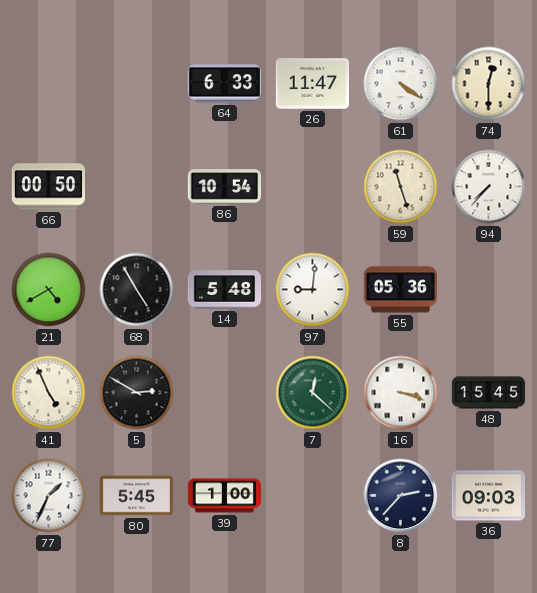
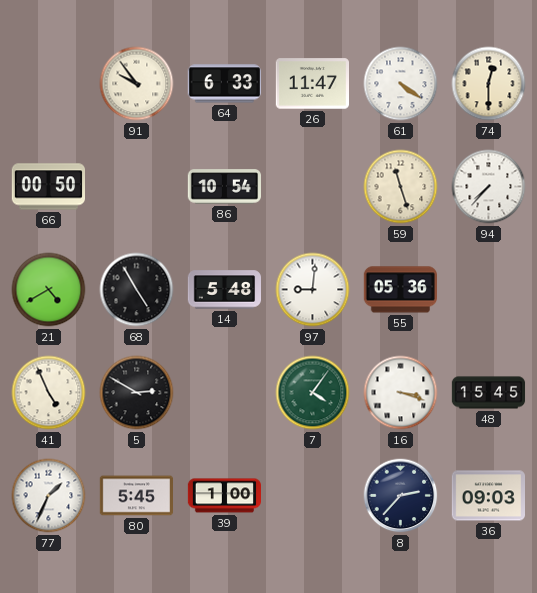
91: none -> 9:54
7: 12:22 -> 4:06
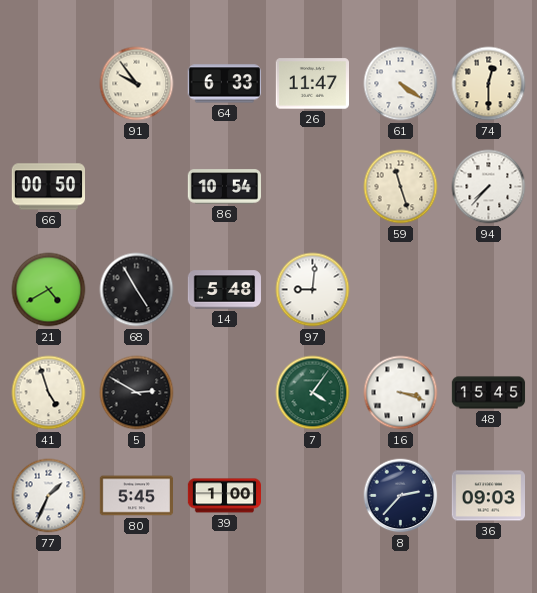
55: 05:36 -> none
41: 4:56 -> 4:57
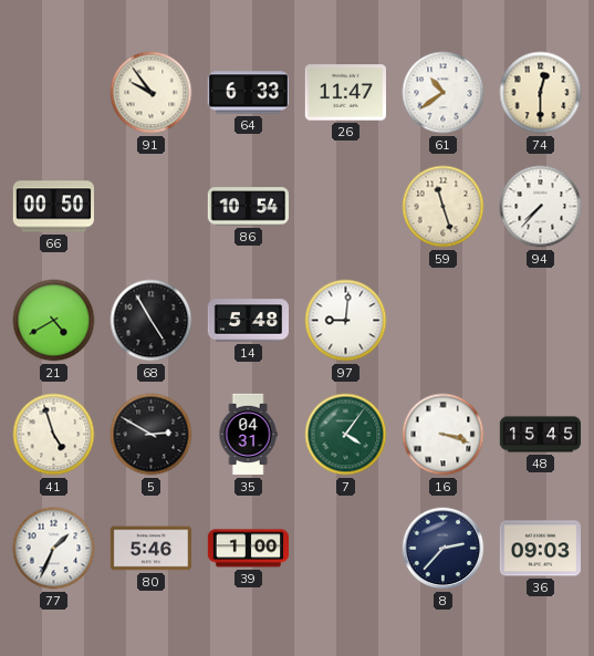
61: 4:21 -> 10:39
35: none -> 04:31
80: 5:45 -> 5:46
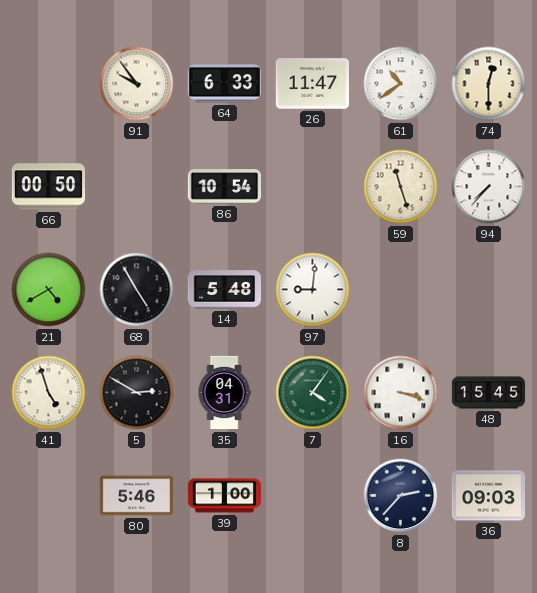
77: 1:34 -> none
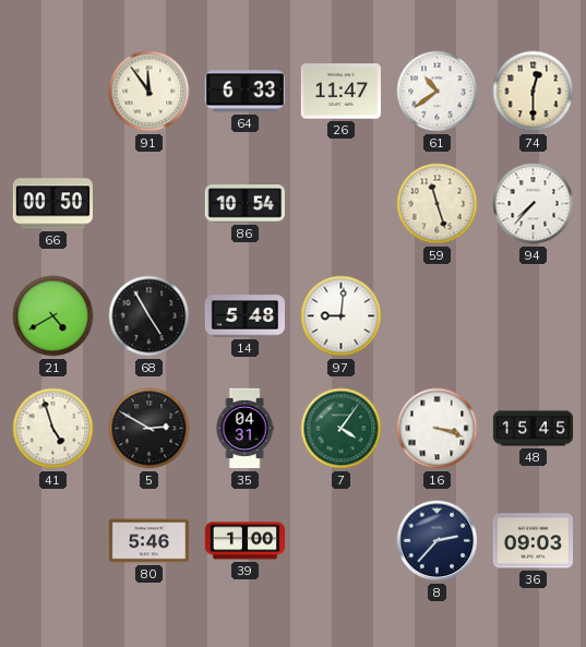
91: 9:54 -> 11:54
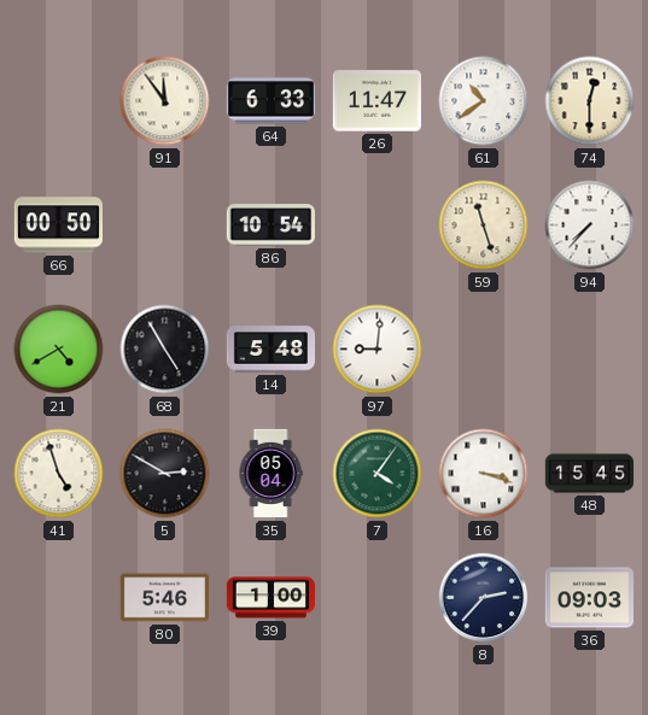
35: 04:31 -> 05:04
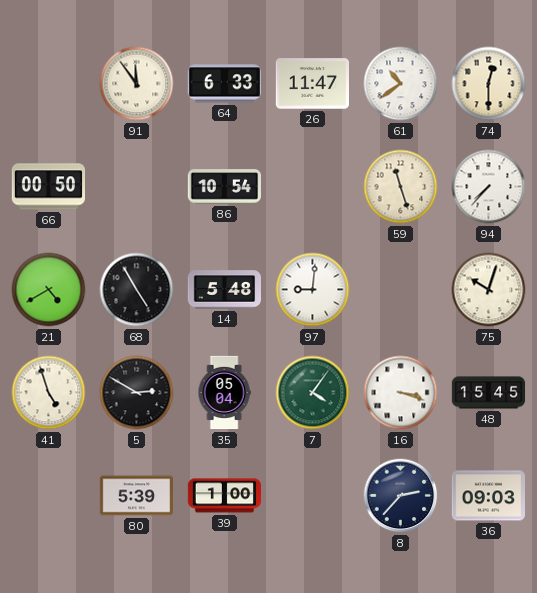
75: none -> 10:03
80: 5:46 -> 5:39
